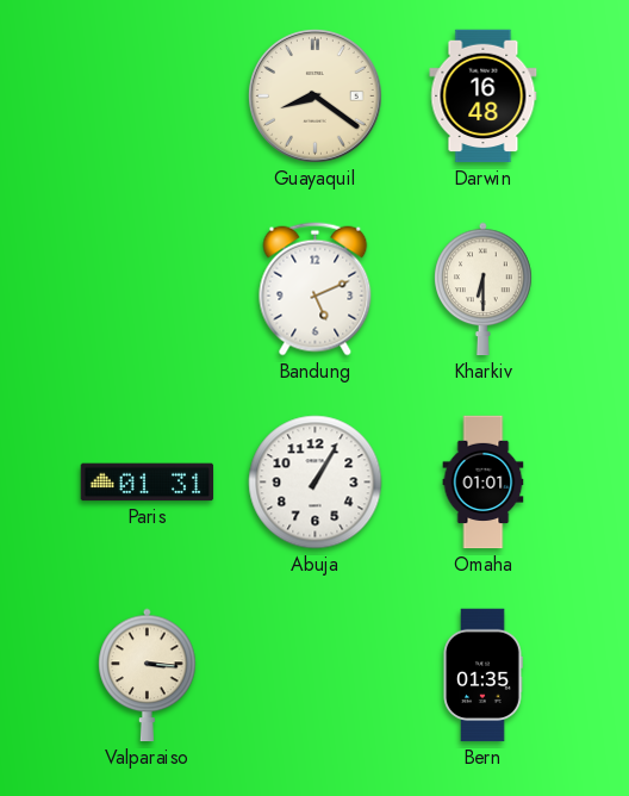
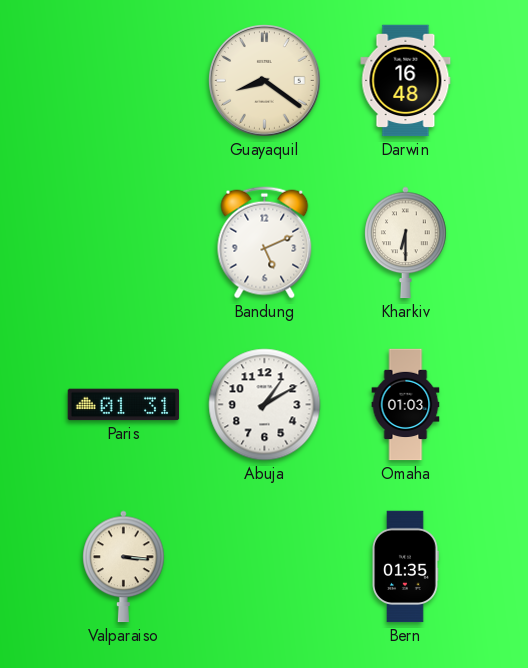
Abuja: 1:05 -> 1:10
Omaha: 01:01 -> 01:03
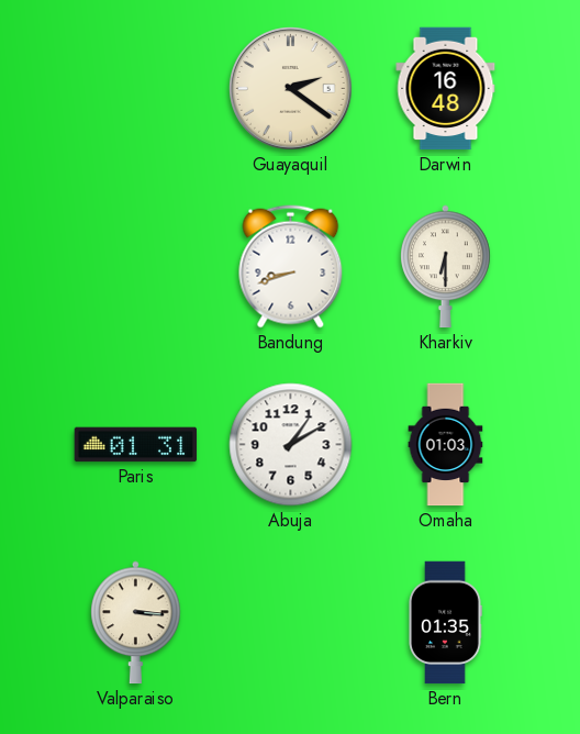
Guayaquil: 8:21 -> 2:21
Bandung: 5:11 -> 8:42
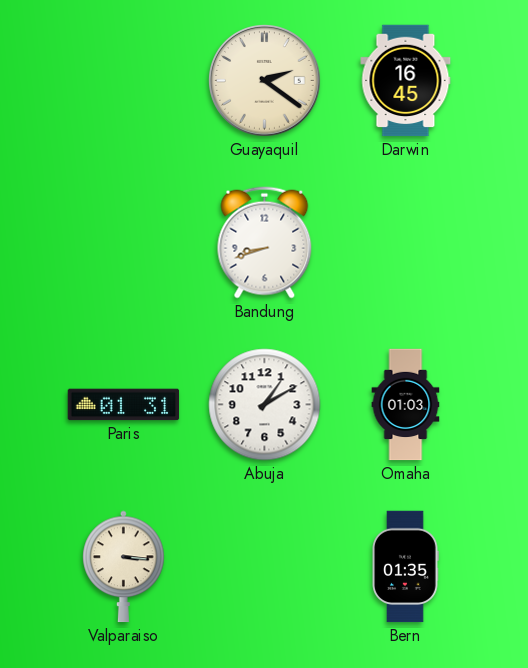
Darwin: 16:48 -> 16:45
Kharkiv: 6:30 -> none
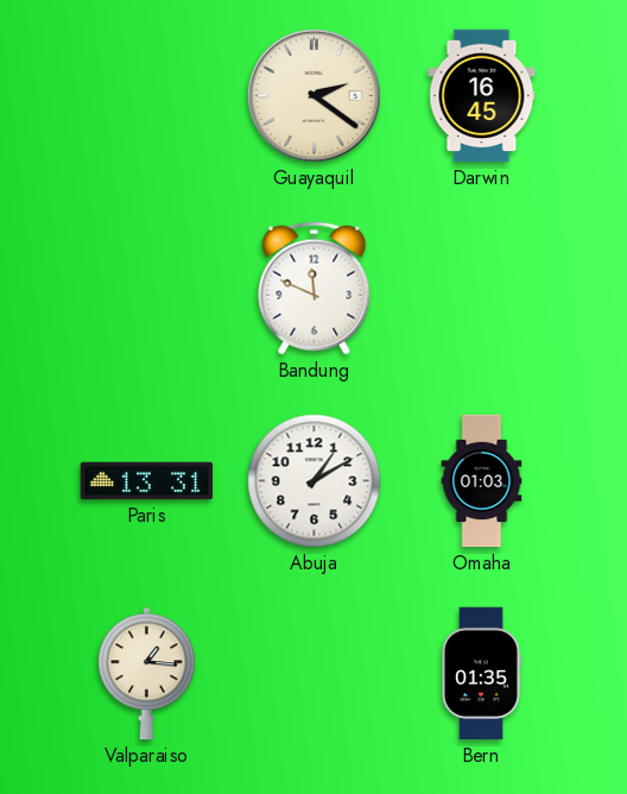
Bandung: 8:42 -> 11:49
Paris: 01:31 -> 13:31
Valparaiso: 3:16 -> 1:16
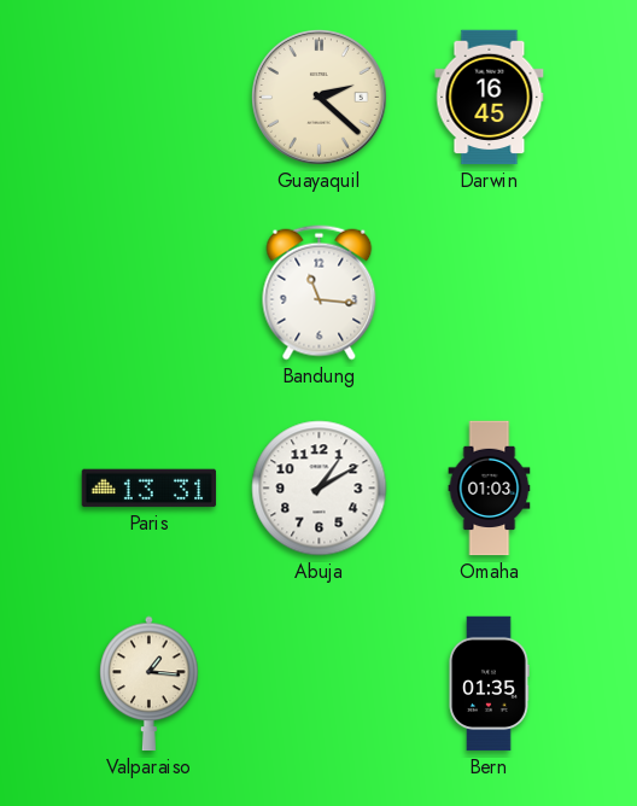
Guayaquil: 2:21 -> 2:22
Bandung: 11:49 -> 11:16
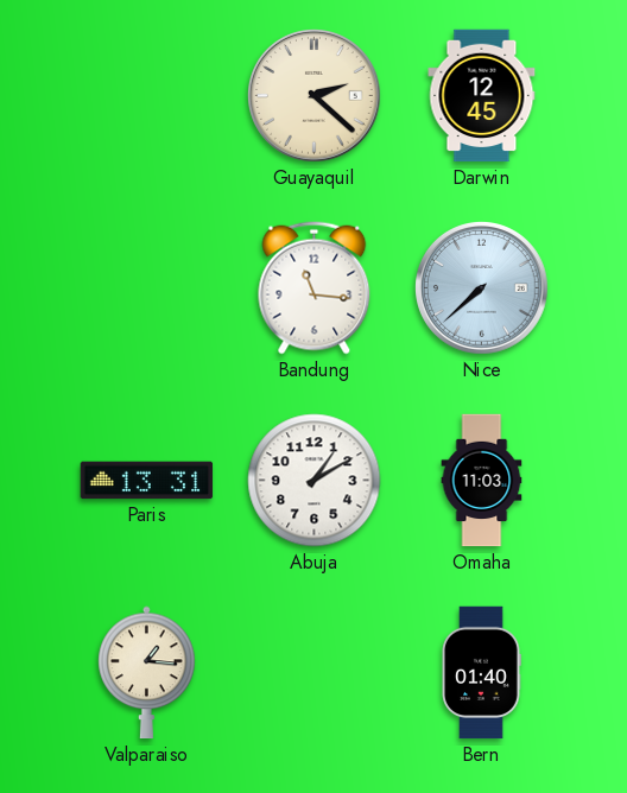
Darwin: 16:45 -> 12:45
Nice: none -> 7:38
Omaha: 01:03 -> 11:03
Bern: 01:35 -> 01:40
